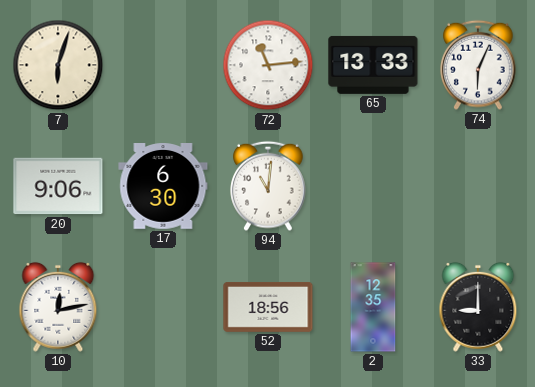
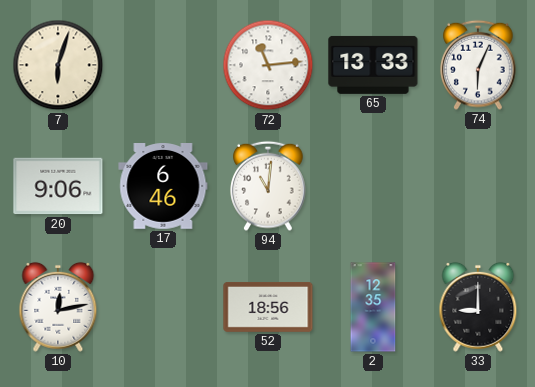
17: 6:30 -> 6:46
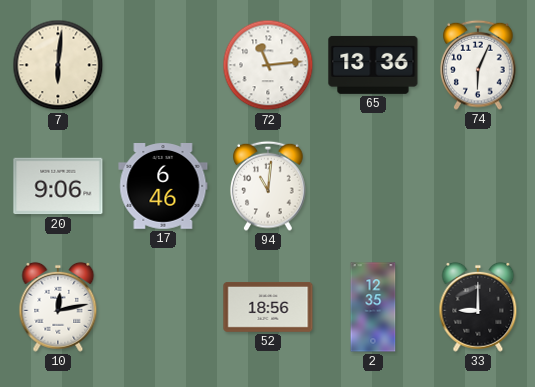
7: 6:03 -> 6:01
65: 13:33 -> 13:36
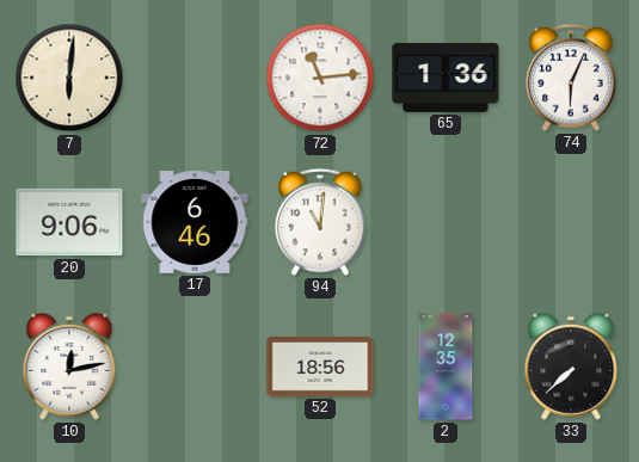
65: 13:36 -> 1:36
33: 9:00 -> 7:38
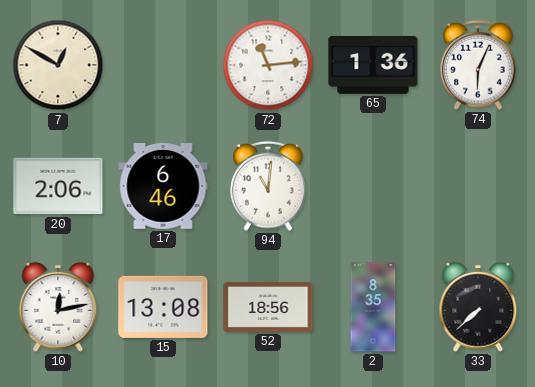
7: 6:01 -> 12:50
20: 9:06 -> 2:06
15: none -> 13:08
2: 12:35 -> 8:35
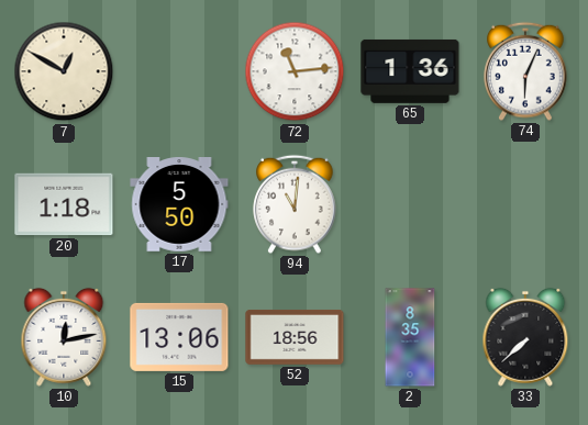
20: 2:06 -> 1:18
17: 6:46 -> 5:50
15: 13:08 -> 13:06
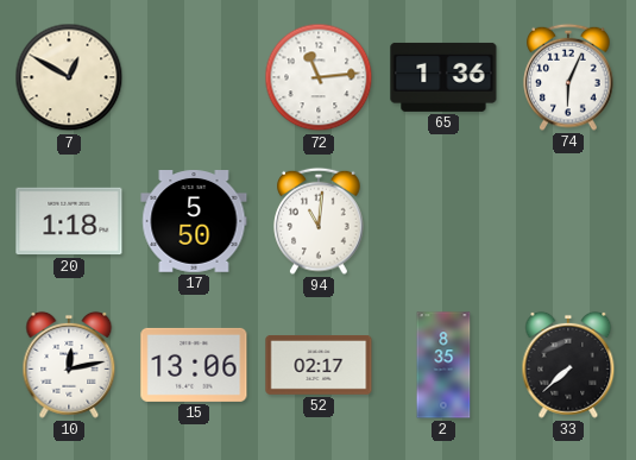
52: 18:56 -> 02:17
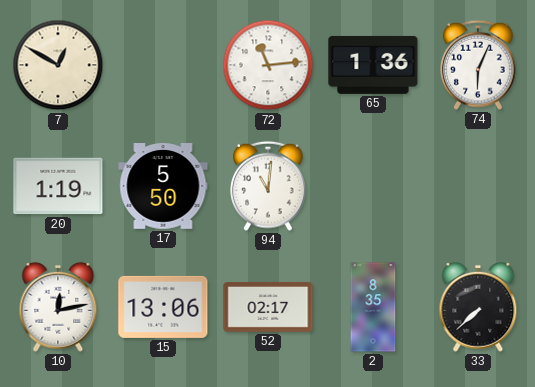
20: 1:18 -> 1:19
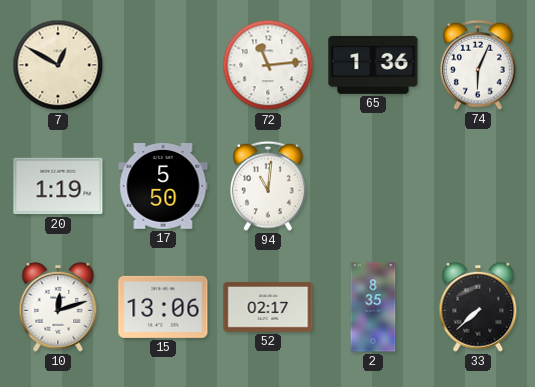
10: 12:13 -> 12:12
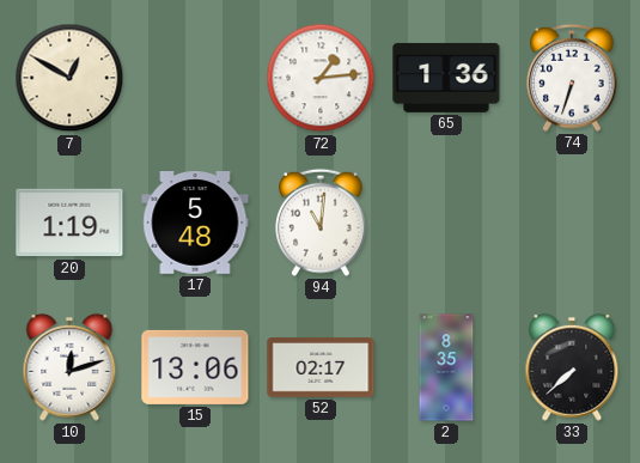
72: 11:14 -> 1:14
74: 6:04 -> 6:33
17: 5:50 -> 5:48
